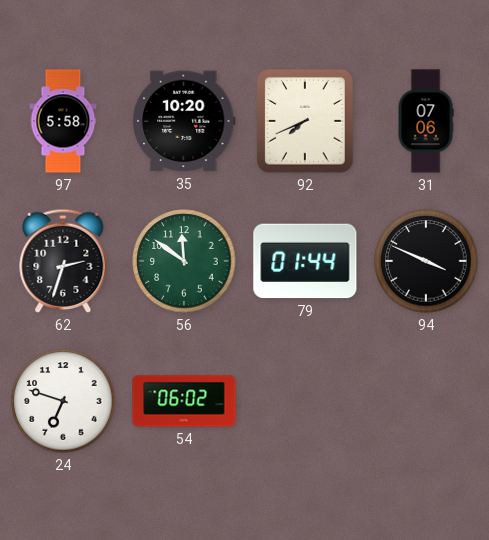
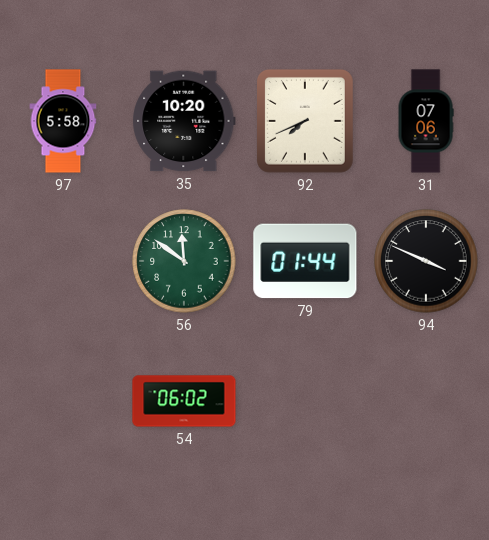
62: 2:33 -> none
24: 6:48 -> none
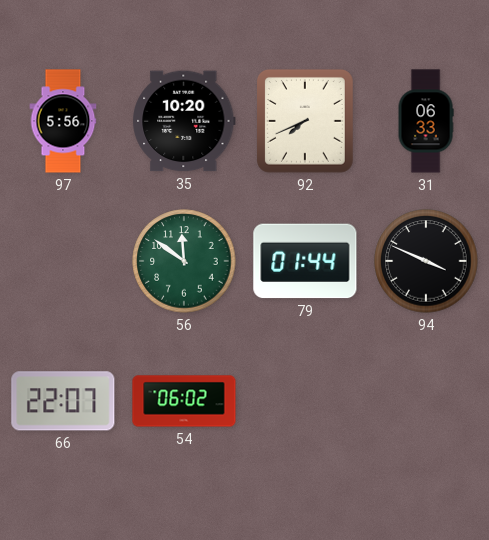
97: 5:58 -> 5:56
31: 07:06 -> 06:33
66: none -> 22:07
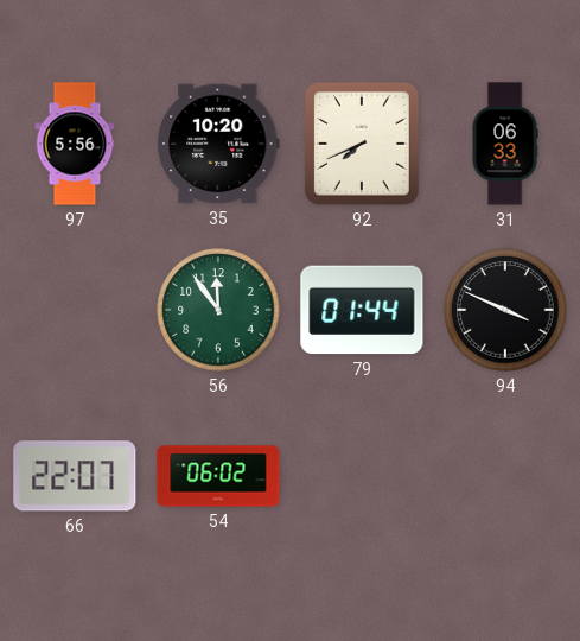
56: 11:51 -> 11:54
